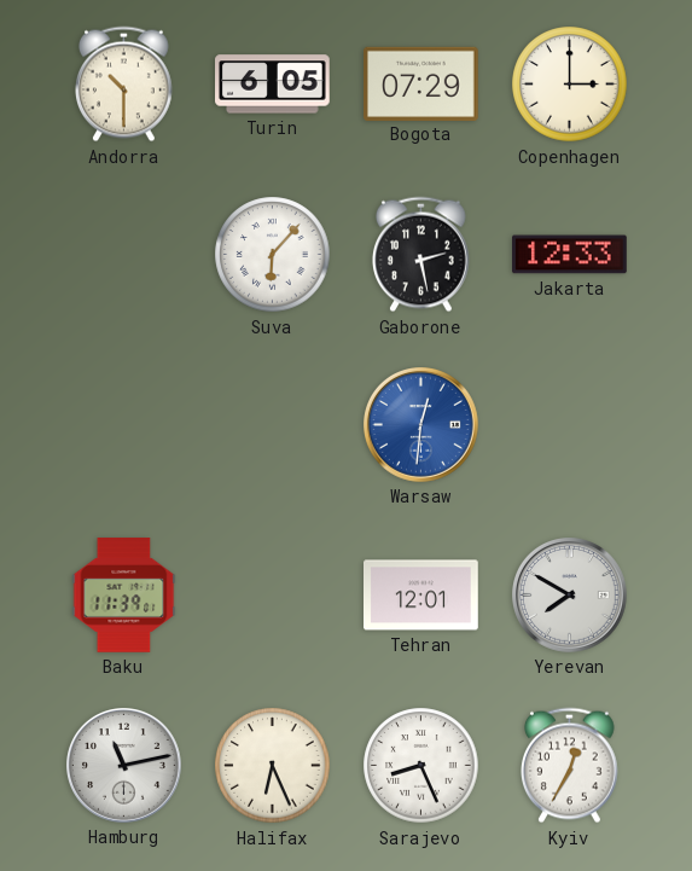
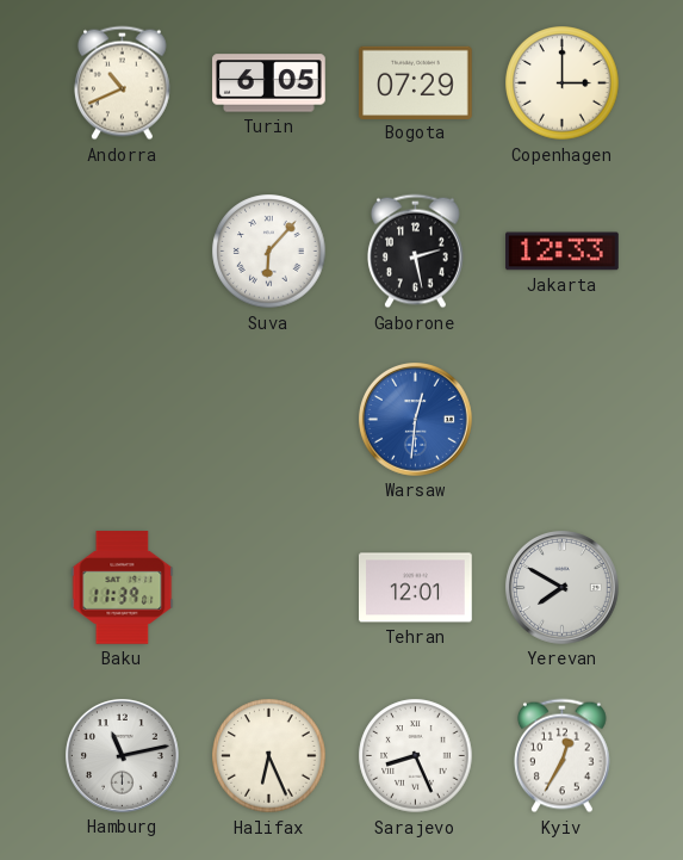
Andorra: 10:30 -> 10:41
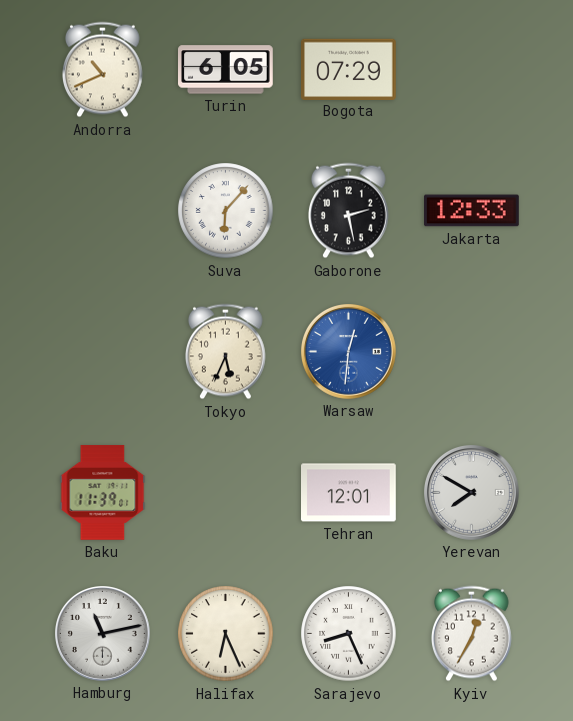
Copenhagen: 3:00 -> none
Tokyo: none -> 5:34
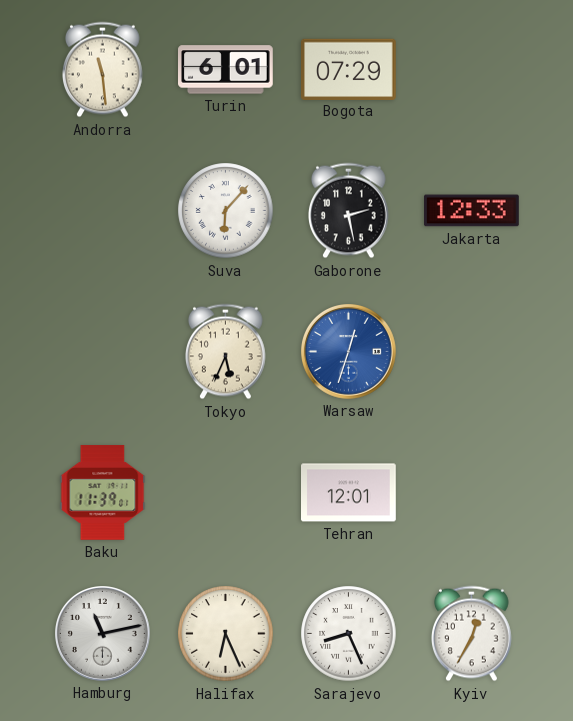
Andorra: 10:41 -> 11:29
Turin: 6:05 -> 6:01
Warsaw: 12:31 -> 12:33
Yerevan: 7:50 -> none
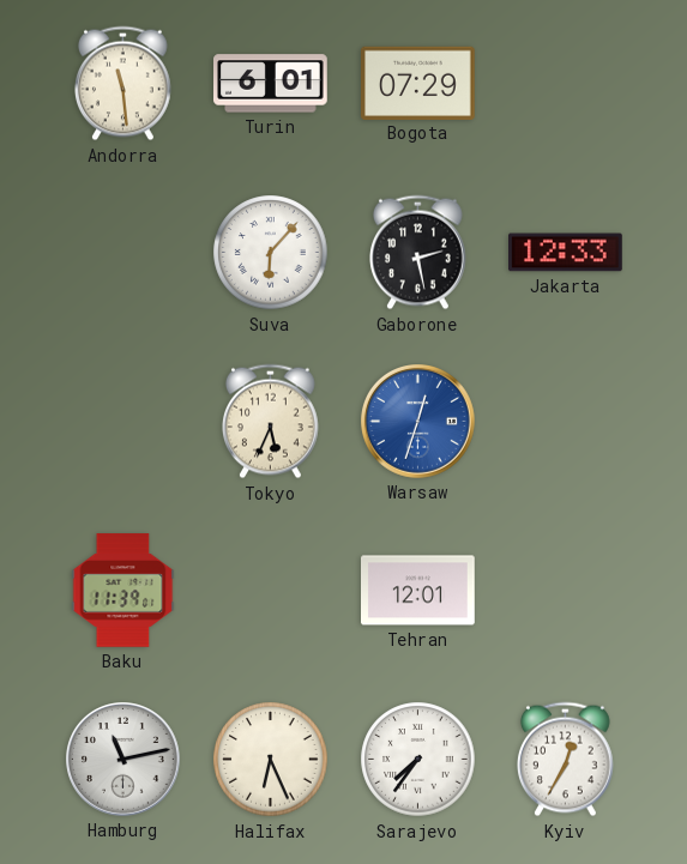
Sarajevo: 8:26 -> 7:36
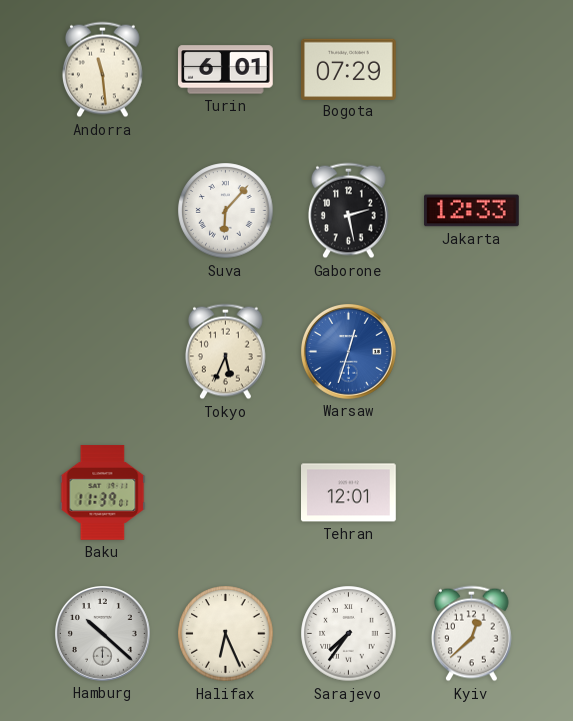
Hamburg: 11:13 -> 10:22
Kyiv: 12:35 -> 12:38
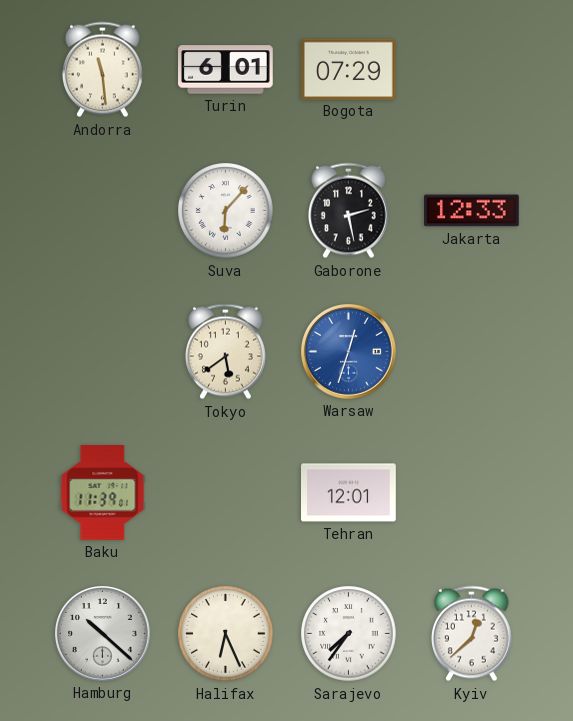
Tokyo: 5:34 -> 5:39
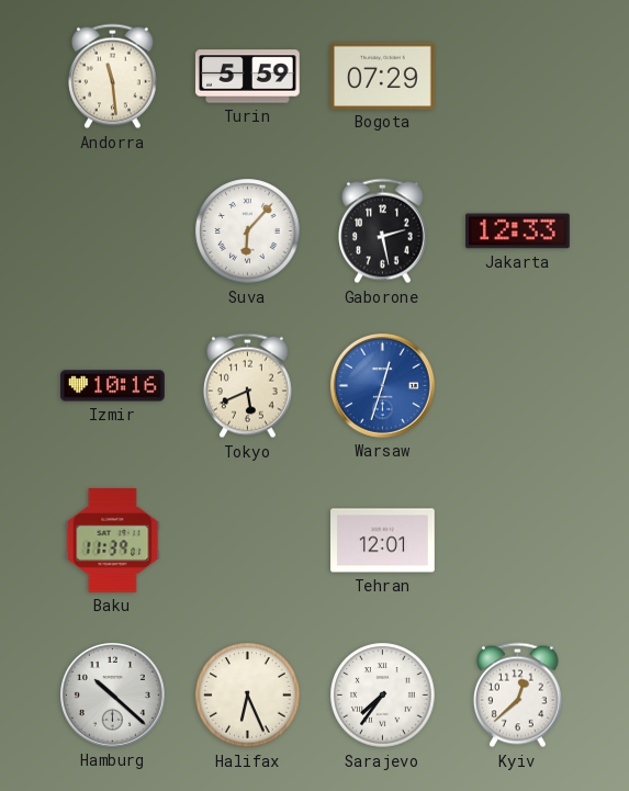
Turin: 6:01 -> 5:59
Izmir: none -> 10:16
Tokyo: 5:39 -> 5:41
